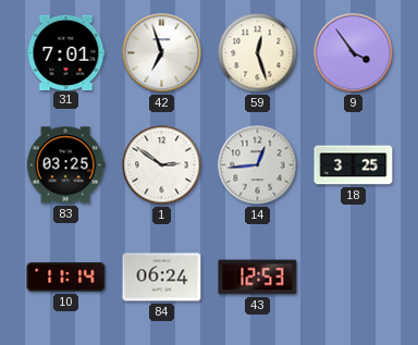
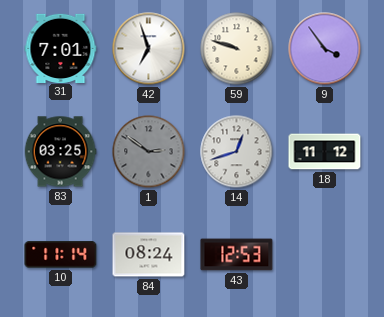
59: 12:27 -> 9:48
1 dial: white -> grey
14: 12:44 -> 12:42
18: 3:25 -> 11:12
84: 06:24 -> 08:24
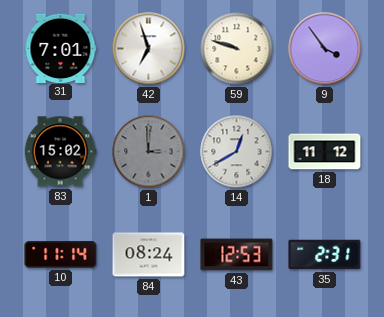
83: 03:25 -> 15:02
1: 2:51 -> 3:00
14: 12:42 -> 12:40
35: none -> 2:31
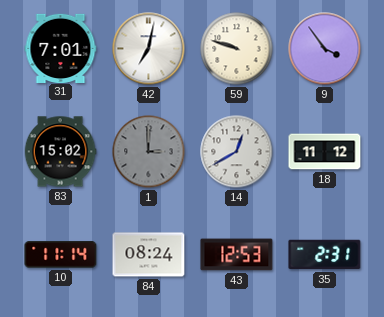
42: 6:57 -> 7:02
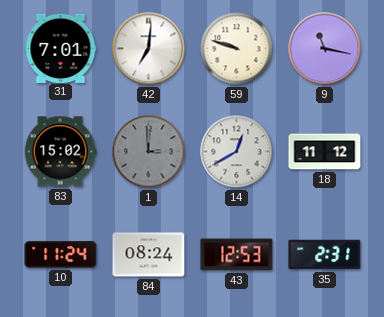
42: 7:02 -> 7:01
9: 3:54 -> 11:17
10: 11:14 -> 11:24
